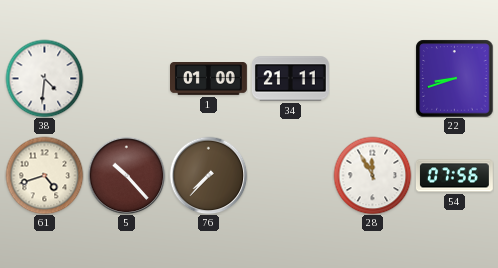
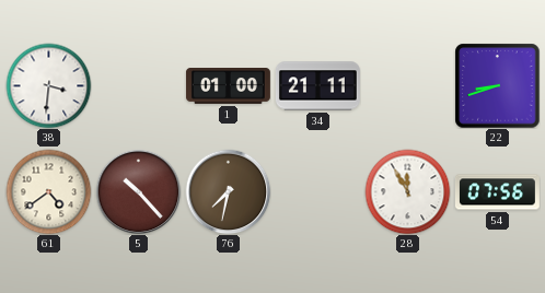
38: 4:31 -> 3:31
61: 4:42 -> 4:39
76: 7:37 -> 7:32
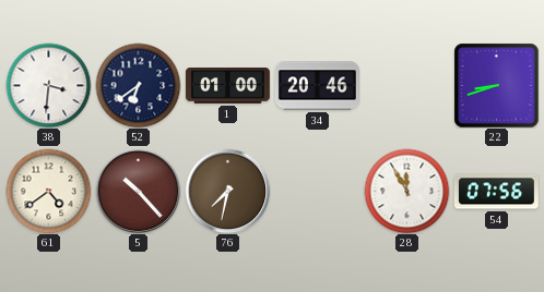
52: none -> 6:39
34: 21:11 -> 20:46
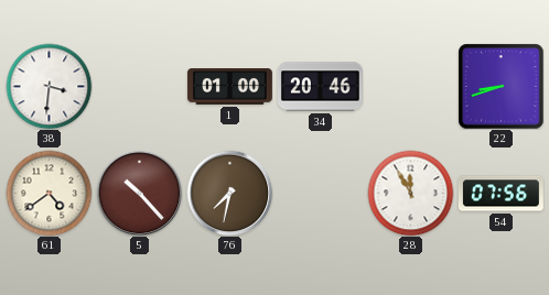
52: 6:39 -> none
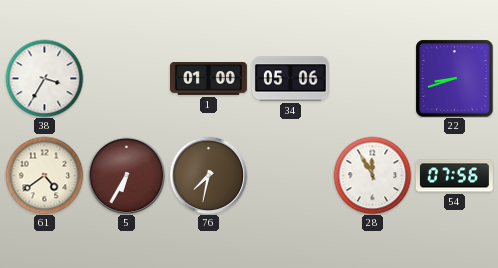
38: 3:31 -> 3:35
34: 20:46 -> 05:06
5: 10:23 -> 6:35
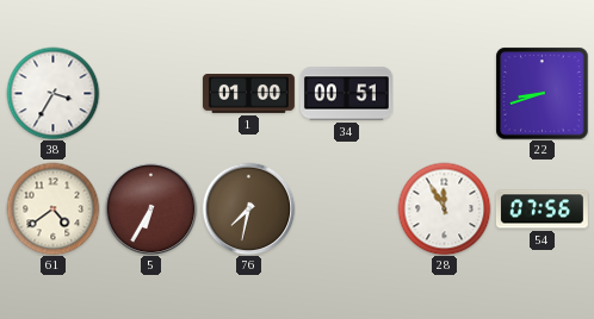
34: 05:06 -> 00:51
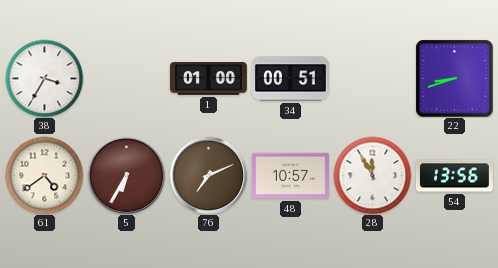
76: 7:32 -> 7:11
48: none -> 10:57
54: 07:56 -> 13:56
